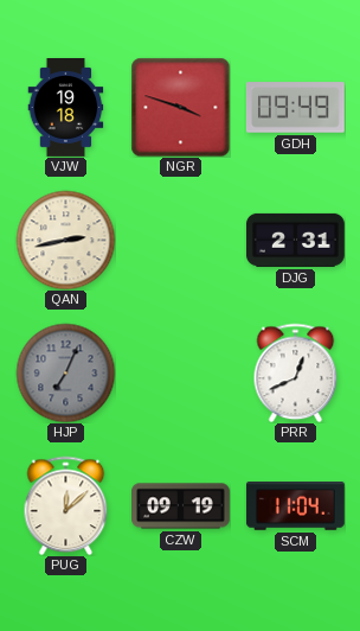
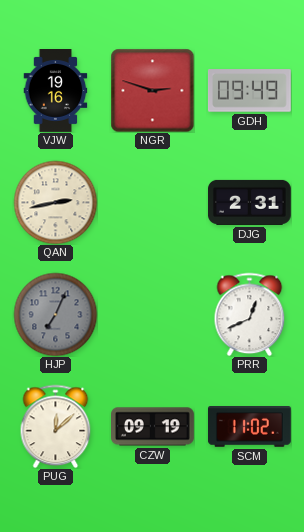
VJW: 19:18 -> 19:16
NGR: 3:48 -> 2:48
SCM: 11:04 -> 11:02
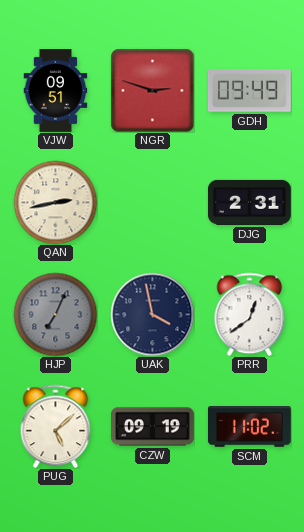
VJW: 19:16 -> 09:51
UAK: none -> 3:58
PRR: 12:41 -> 12:39
PUG: 12:08 -> 5:08
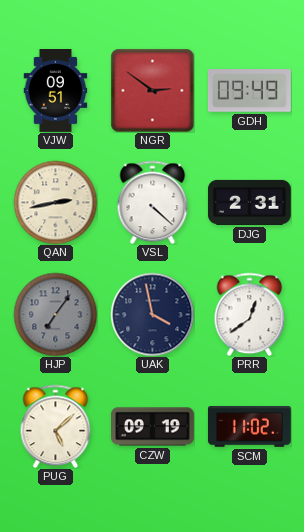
NGR: 2:48 -> 2:51
VSL: none -> 4:22
HJP: 7:04 -> 7:06
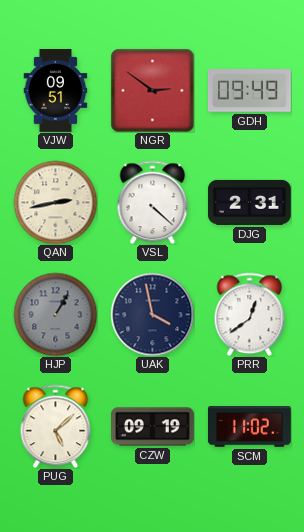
HJP: 7:06 -> 1:05
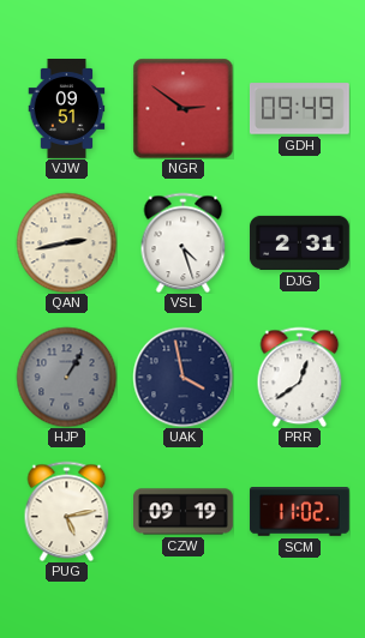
VSL: 4:22 -> 4:27
PUG: 5:08 -> 5:13
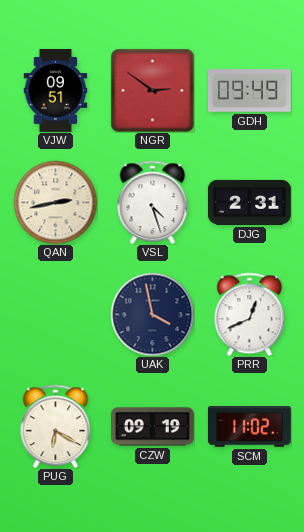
HJP: 1:05 -> none
PRR: 12:39 -> 12:41
PUG: 5:13 -> 6:20
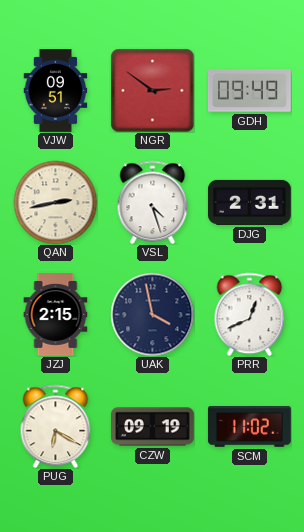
JZJ: none -> 2:15
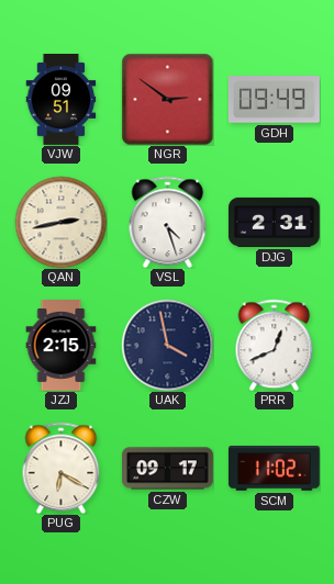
CZW: 09:19 -> 09:17
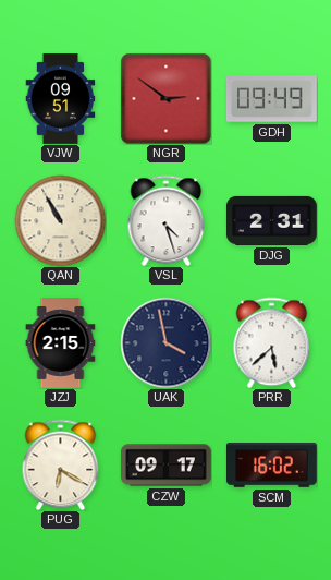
QAN: 2:43 -> 10:55
PRR: 12:41 -> 5:38
SCM: 11:02 -> 16:02
